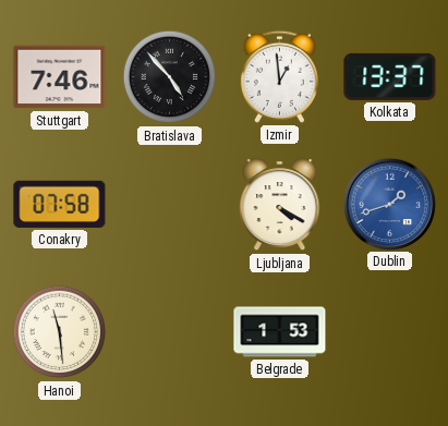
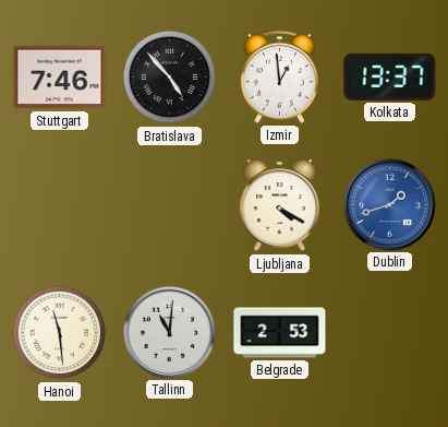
Conakry: 07:58 -> none
Tallinn: none -> 11:01
Belgrade: 1:53 -> 2:53
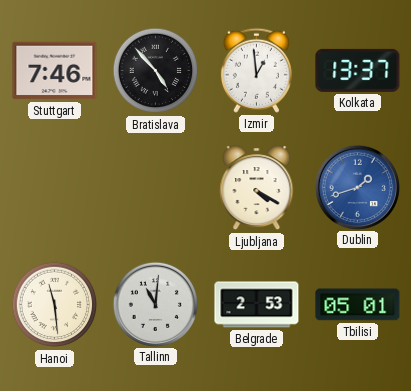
Tbilisi: none -> 05:01
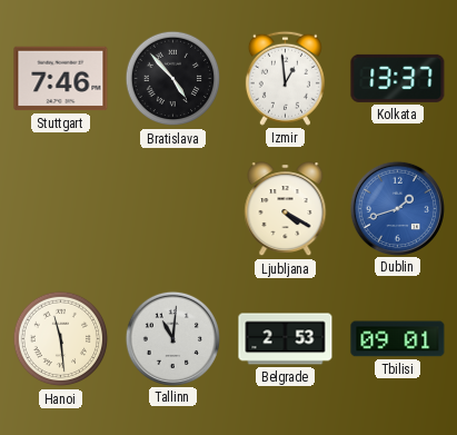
Tbilisi: 05:01 -> 09:01
